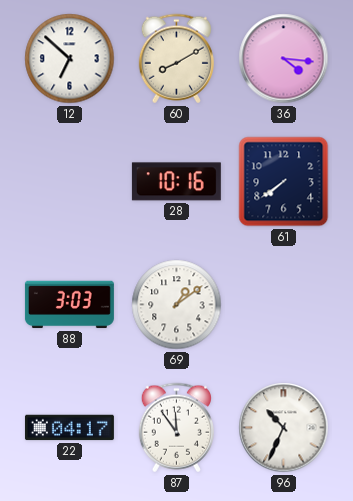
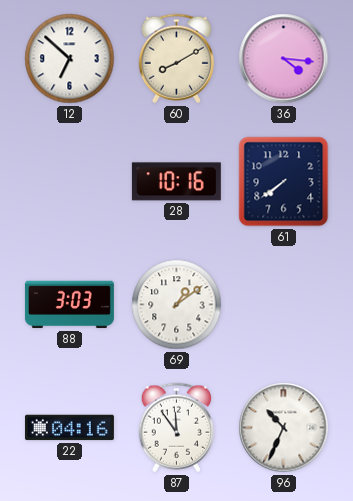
22: 04:17 -> 04:16
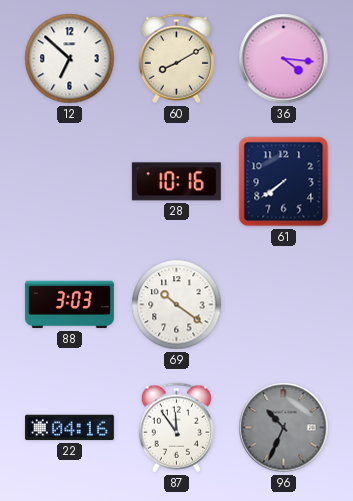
69: 1:09 -> 10:21
96 dial: white -> grey
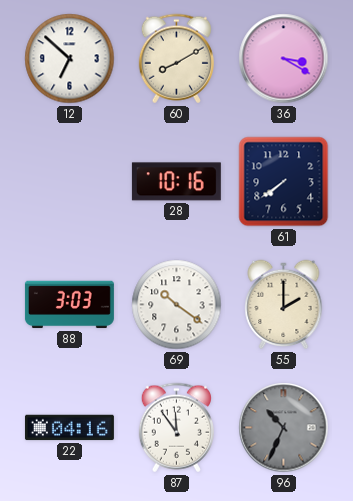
36: 4:16 -> 3:20
55: none -> 2:00
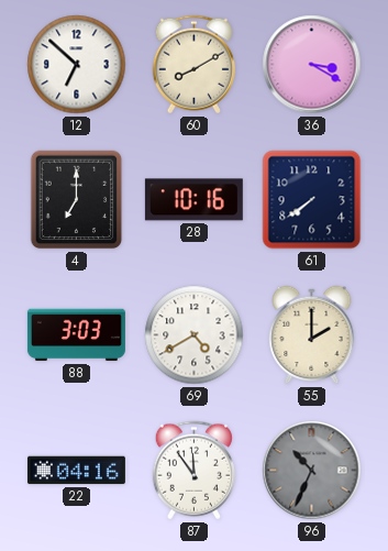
4: none -> 7:00
69: 10:21 -> 4:40
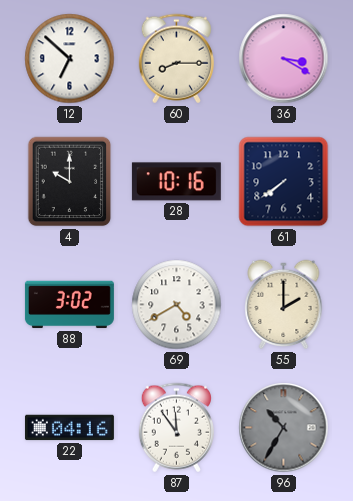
60: 8:10 -> 8:15
4: 7:00 -> 10:00
88: 3:03 -> 3:02
96: 10:34 -> 10:35
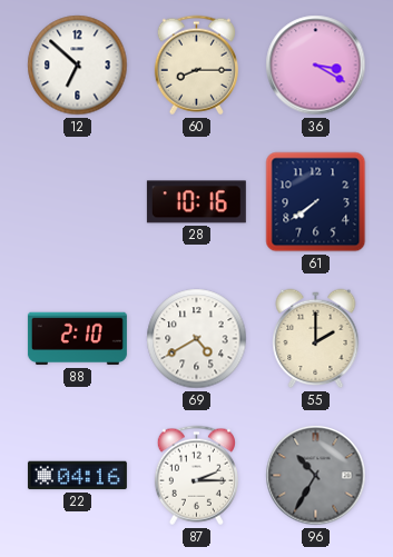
4: 10:00 -> none
88: 3:02 -> 2:10
87: 11:54 -> 2:15
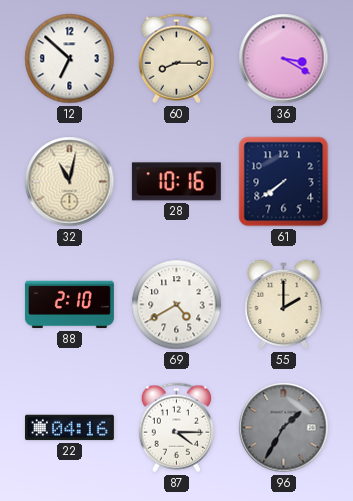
32: none -> 11:02
87: 2:15 -> 4:15
96: 10:35 -> 1:35
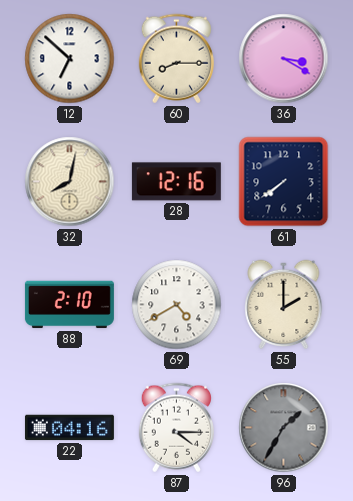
32: 11:02 -> 8:02
28: 10:16 -> 12:16
